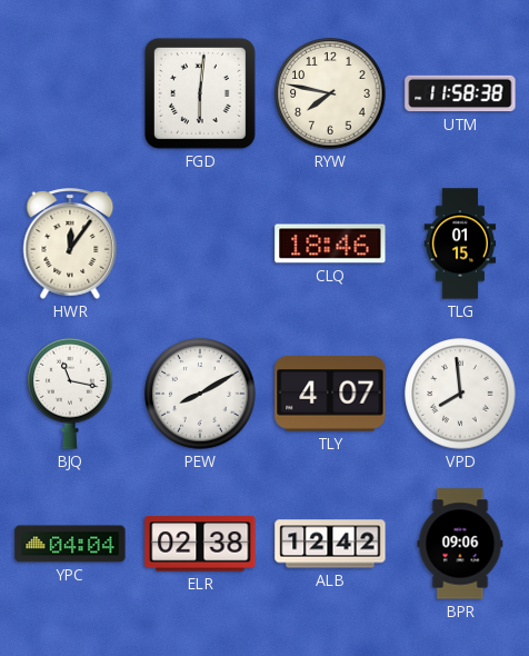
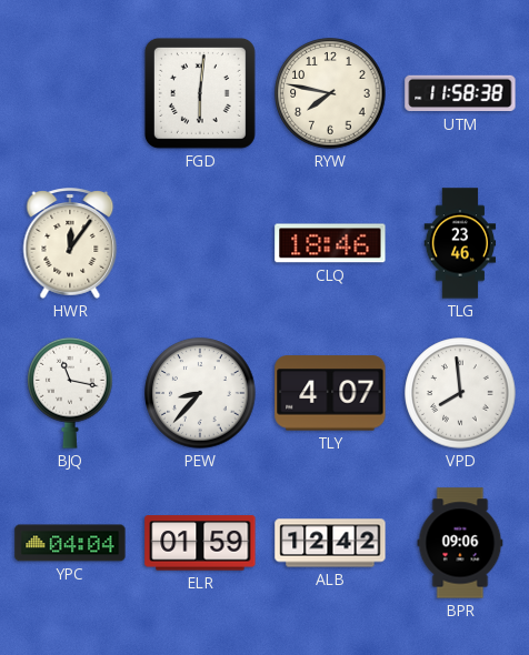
TLG: 01:15 -> 23:46
PEW: 8:10 -> 8:37
ELR: 02:38 -> 01:59
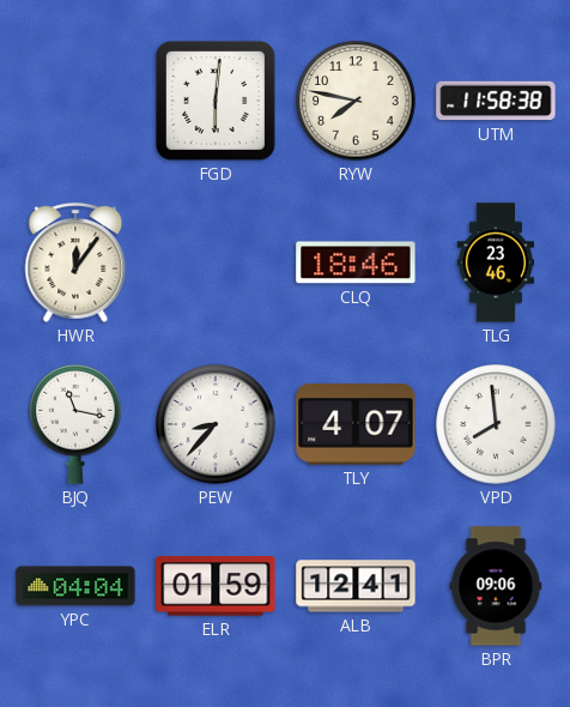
ALB: 12:42 -> 12:41
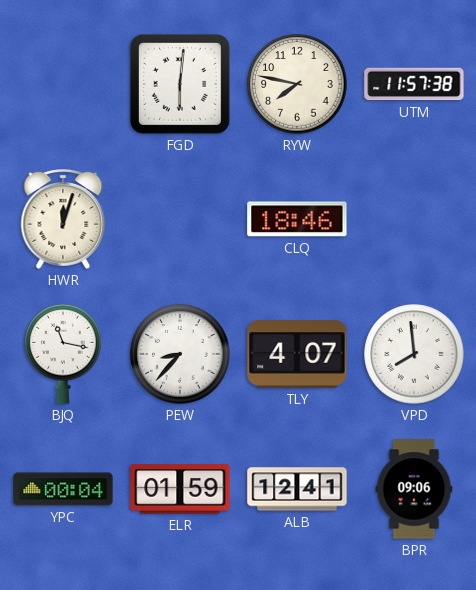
UTM: 11:58 -> 11:57
HWR: 12:06 -> 12:03
TLG: 23:46 -> none
YPC: 04:04 -> 00:04
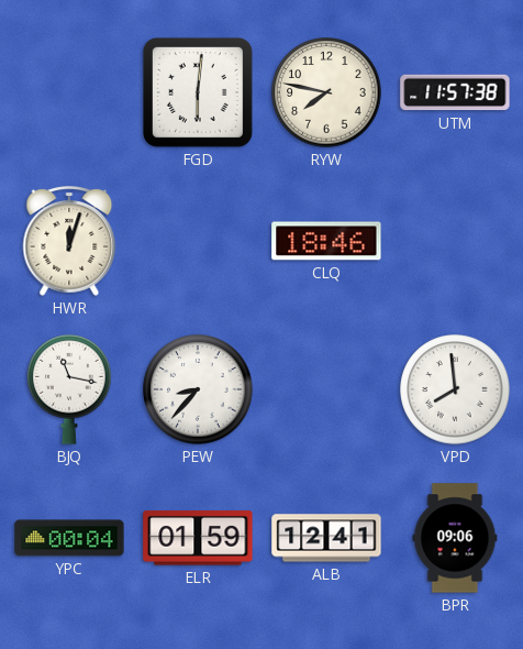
TLY: 4:07 -> none
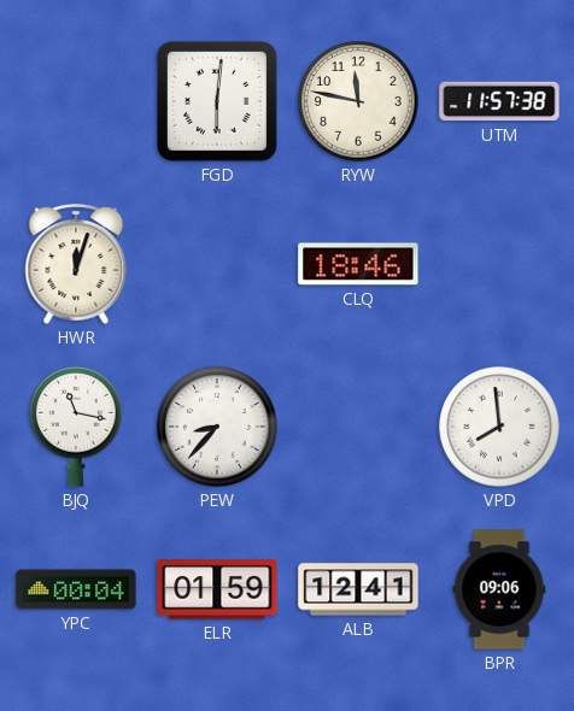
RYW: 7:47 -> 11:47
